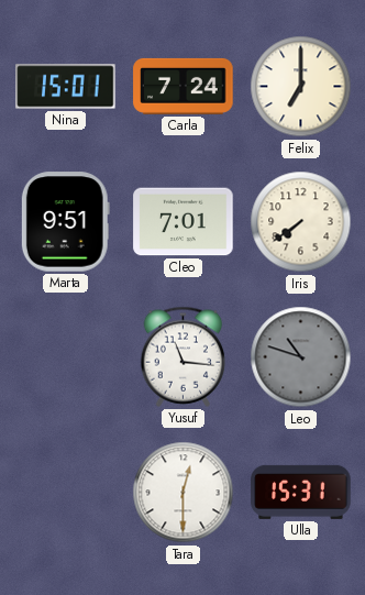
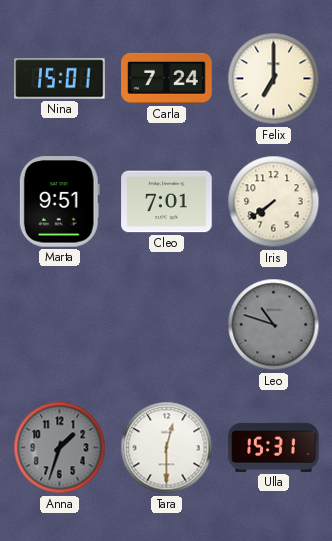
Yusuf: 11:16 -> none
Anna: none -> 1:33
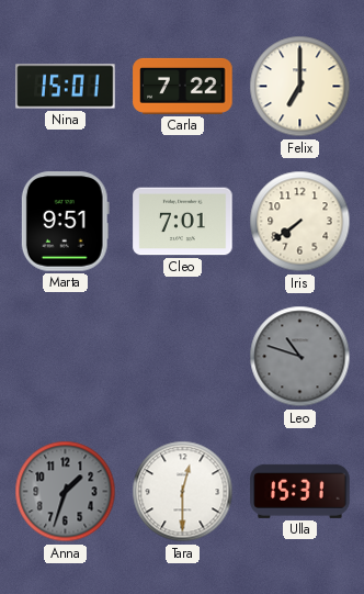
Carla: 7:24 -> 7:22
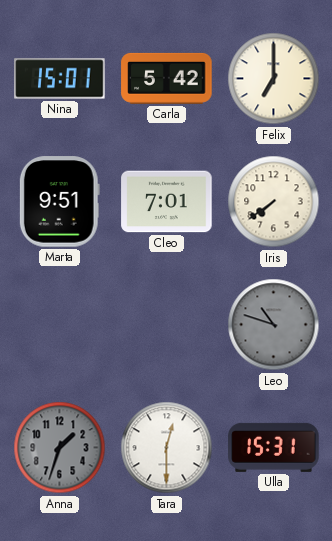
Carla: 7:22 -> 5:42
